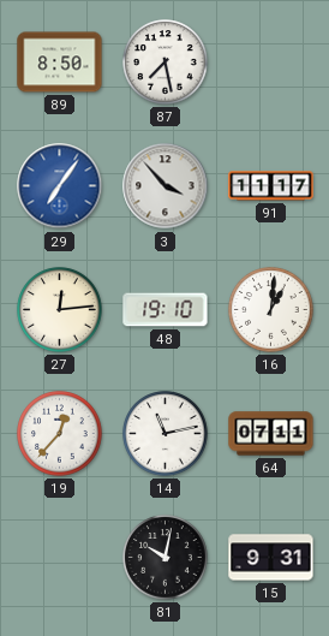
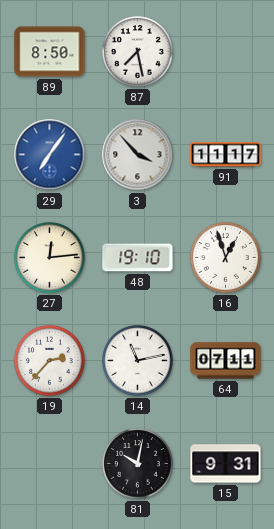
16: 1:01 -> 12:57
19: 12:37 -> 2:37
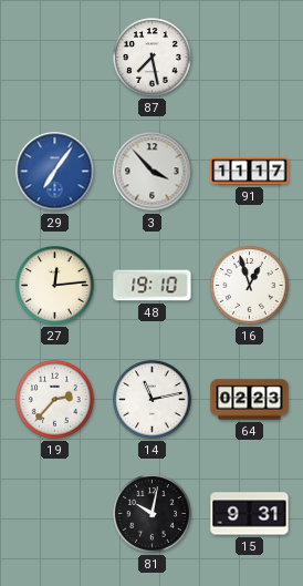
89: 8:50 -> none
64: 07:11 -> 02:23
